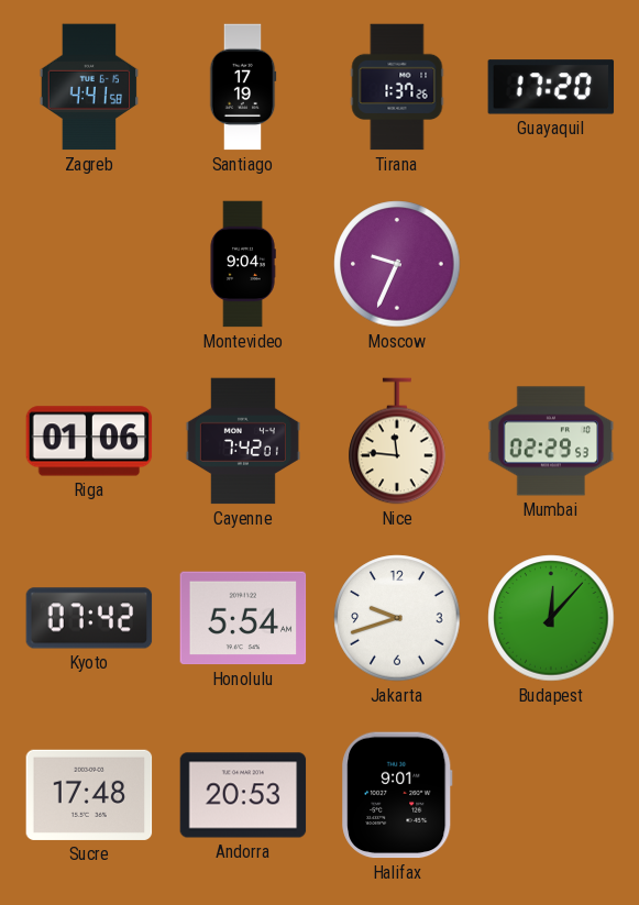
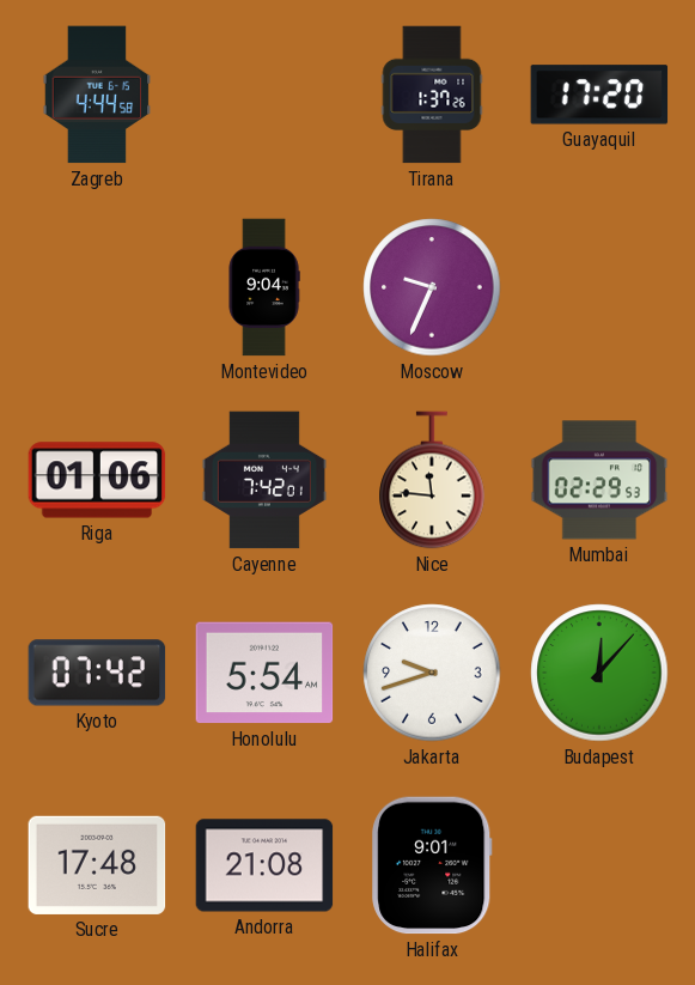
Zagreb: 4:41 -> 4:44
Santiago: 17:19 -> none
Andorra: 20:53 -> 21:08
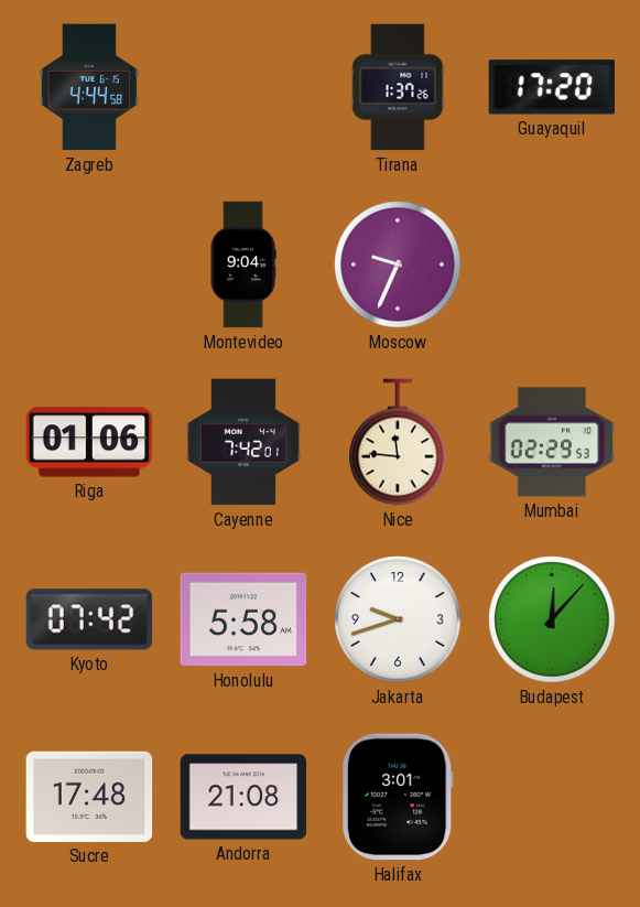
Honolulu: 5:54 -> 5:58
Halifax: 9:01 -> 3:01
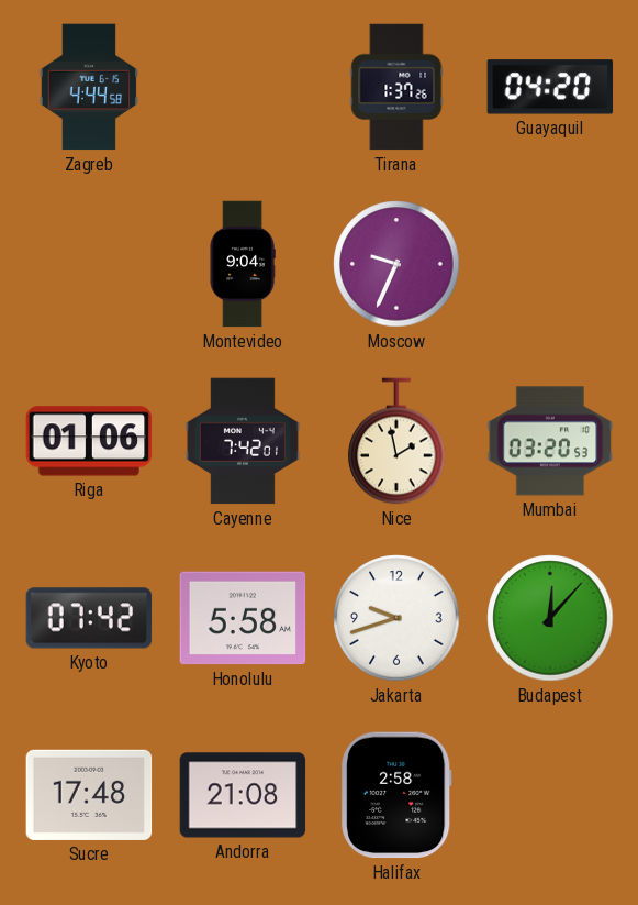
Guayaquil: 17:20 -> 04:20
Nice: 11:46 -> 1:58
Mumbai: 02:29 -> 03:20
Halifax: 3:01 -> 2:58
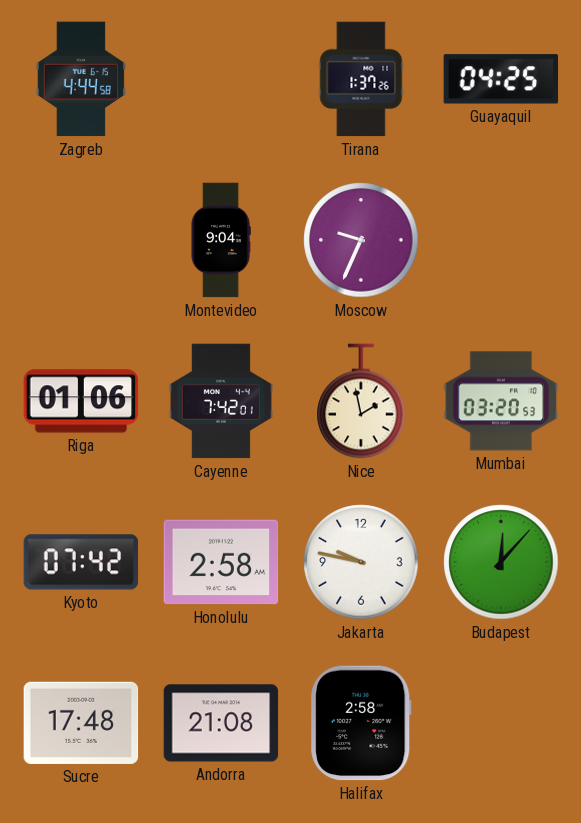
Guayaquil: 04:20 -> 04:25
Honolulu: 5:58 -> 2:58
Jakarta: 9:42 -> 9:47
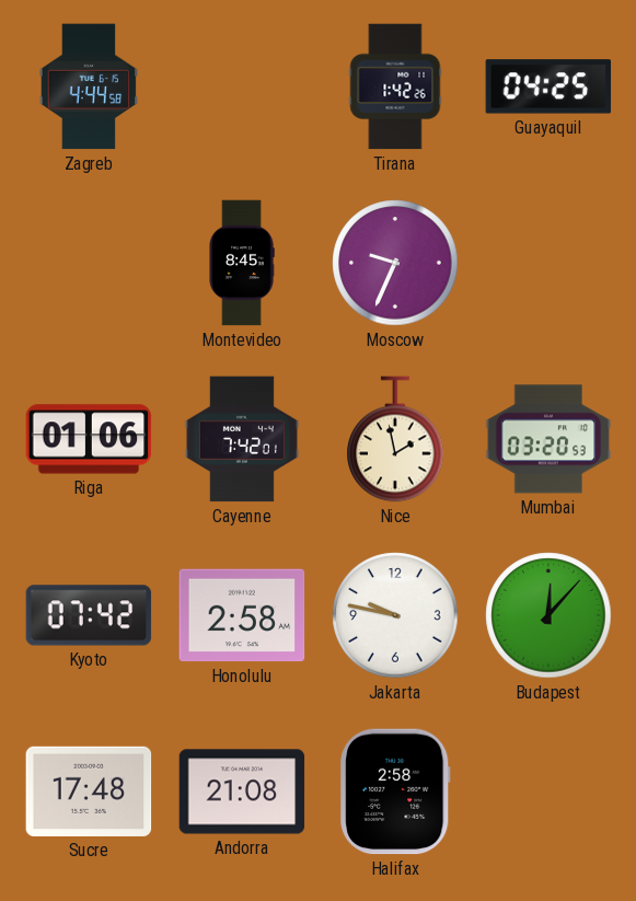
Tirana: 1:37 -> 1:42
Montevideo: 9:04 -> 8:45
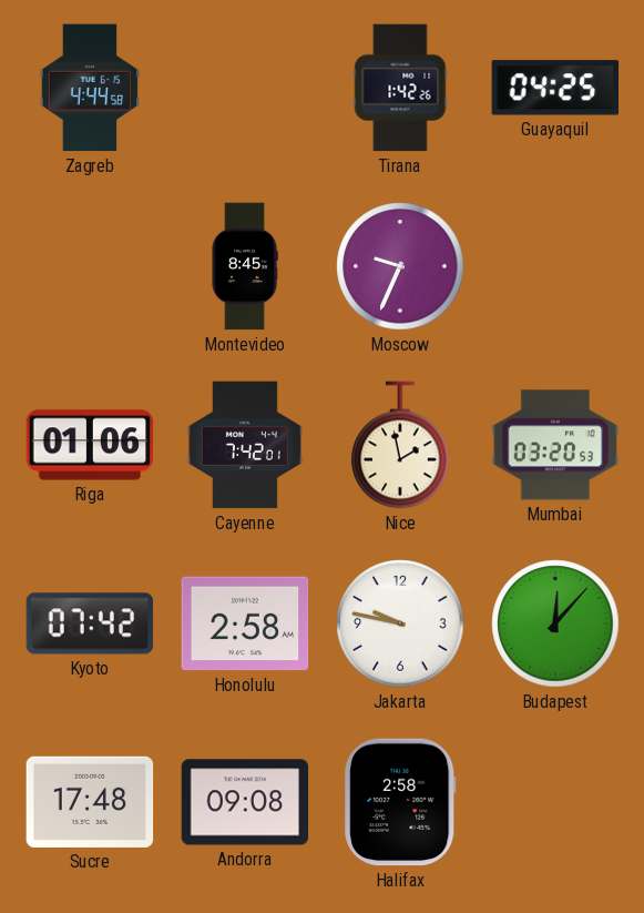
Andorra: 21:08 -> 09:08
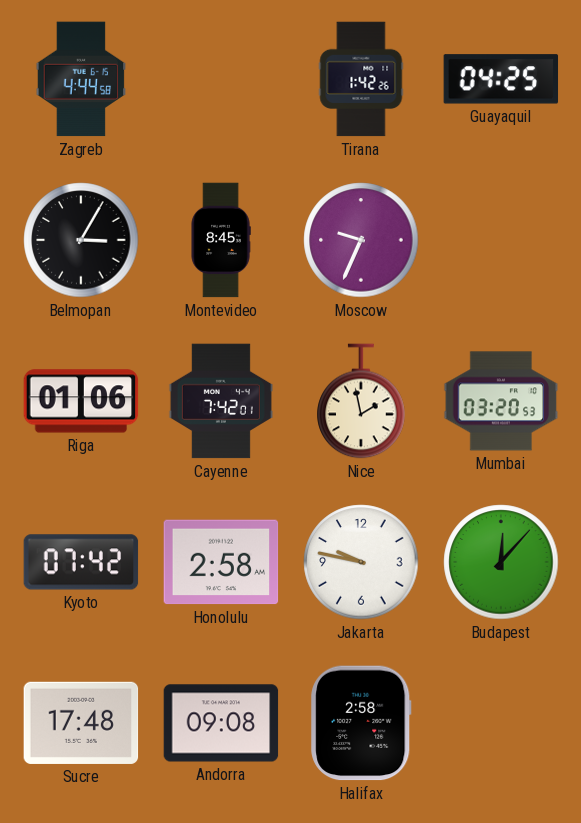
Belmopan: none -> 3:05
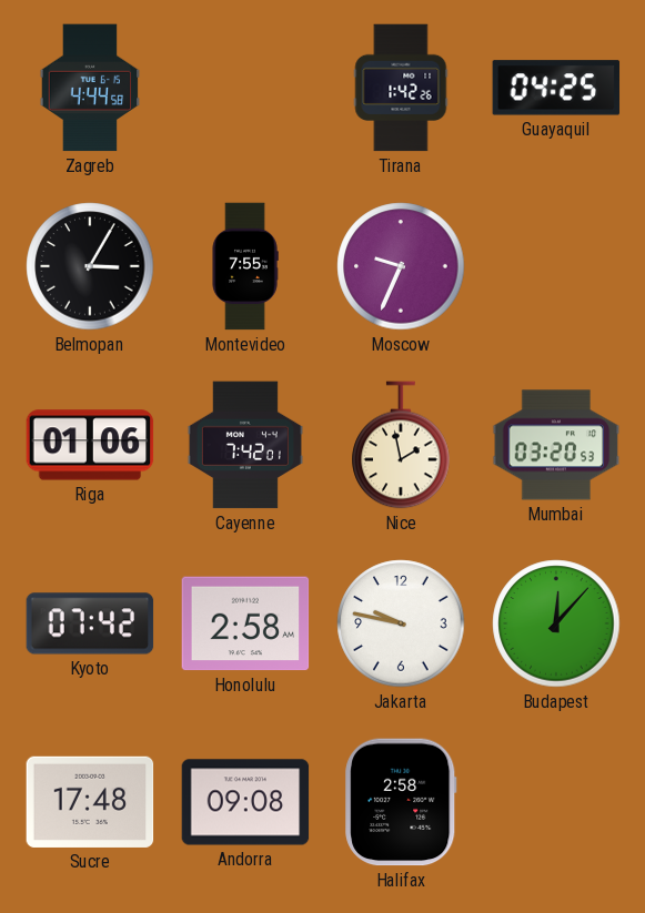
Montevideo: 8:45 -> 7:55
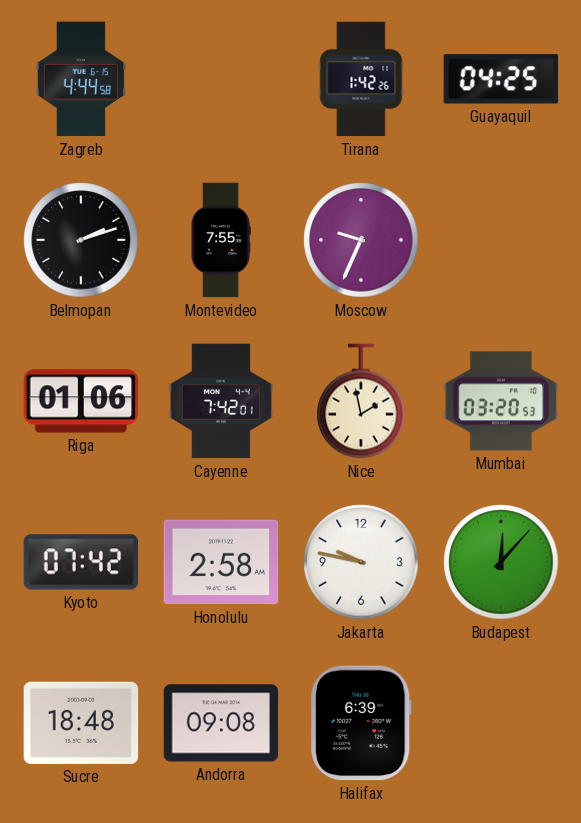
Belmopan: 3:05 -> 2:12
Sucre: 17:48 -> 18:48
Halifax: 2:58 -> 6:39
